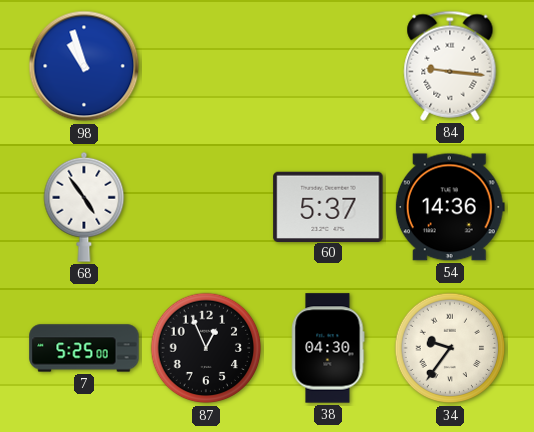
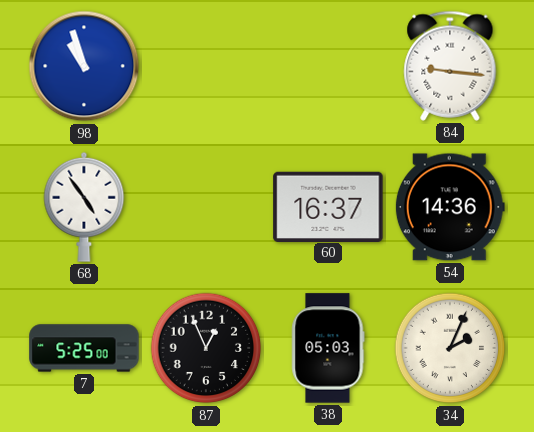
60: 5:37 -> 16:37
38: 04:30 -> 05:03
34: 9:36 -> 2:04
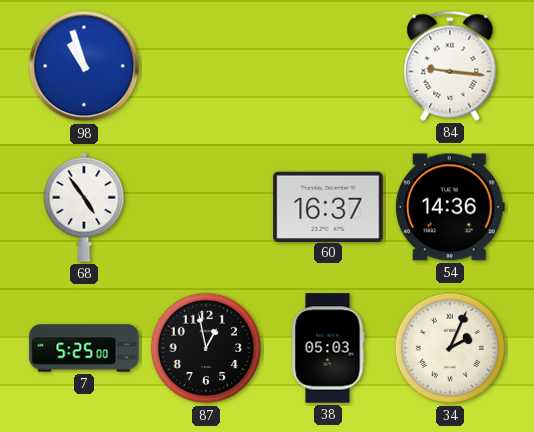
87: 12:56 -> 12:58
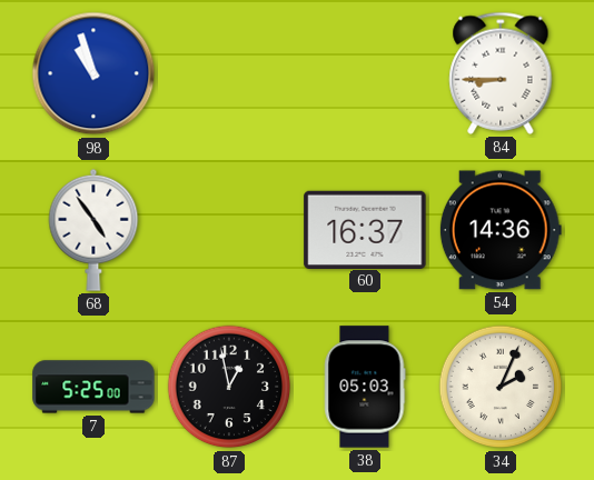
84: 9:16 -> 8:45
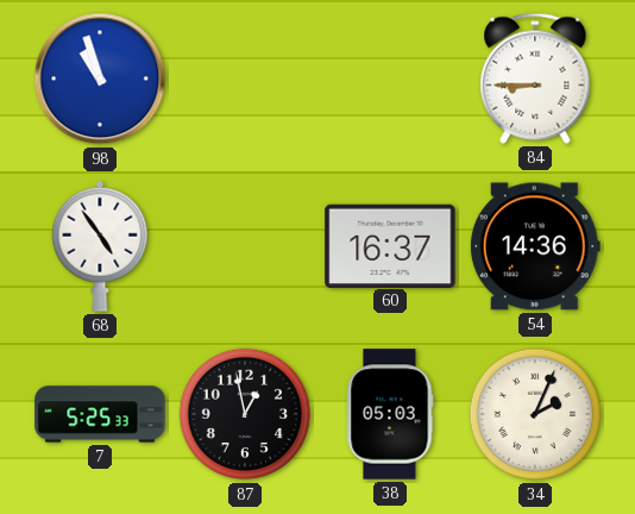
7: 5:25:00 -> 5:25:33
